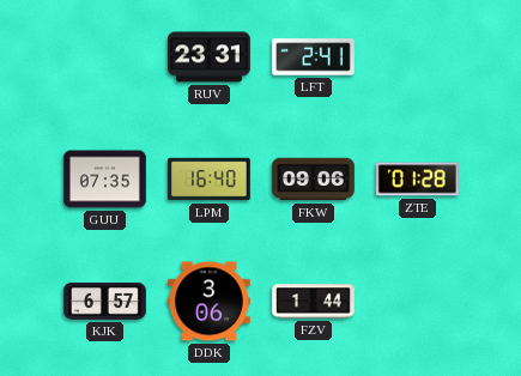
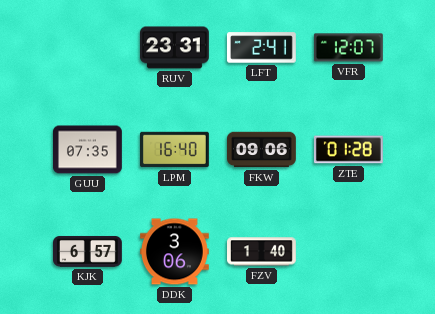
VFR: none -> 12:07
FZV: 1:44 -> 1:40
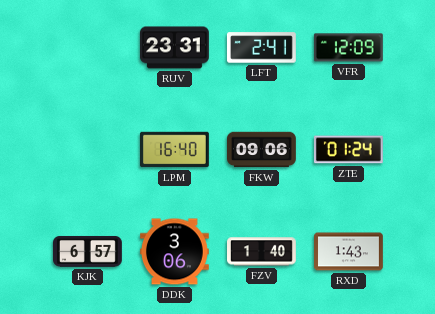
VFR: 12:07 -> 12:09
GUU: 07:35 -> none
ZTE: 01:28 -> 01:24
RXD: none -> 1:43
